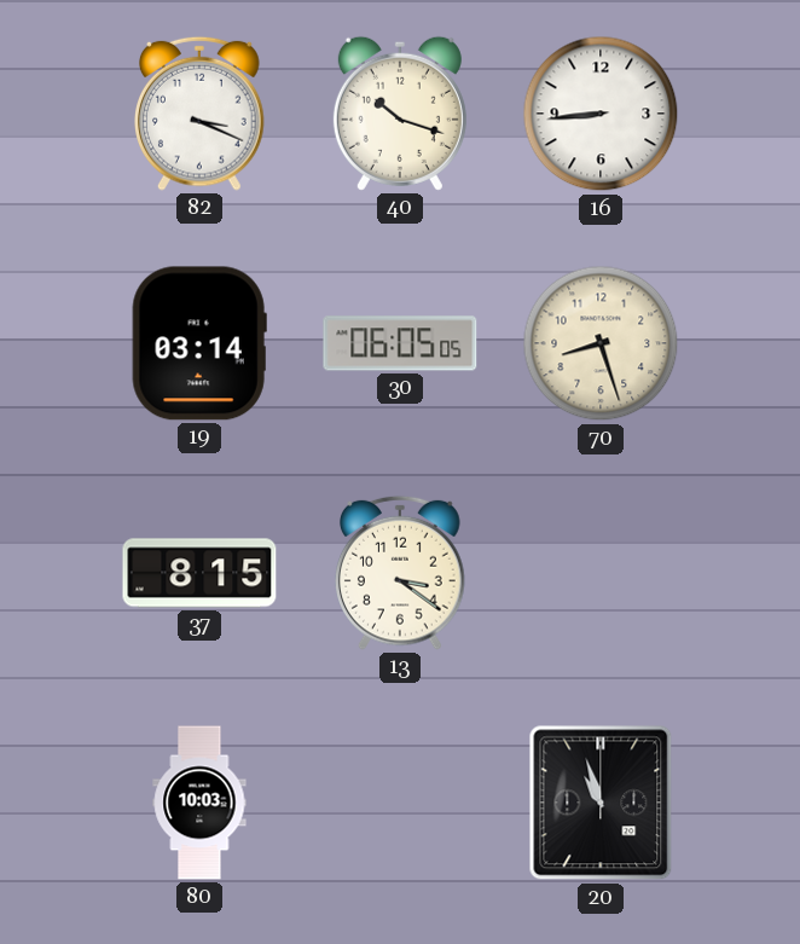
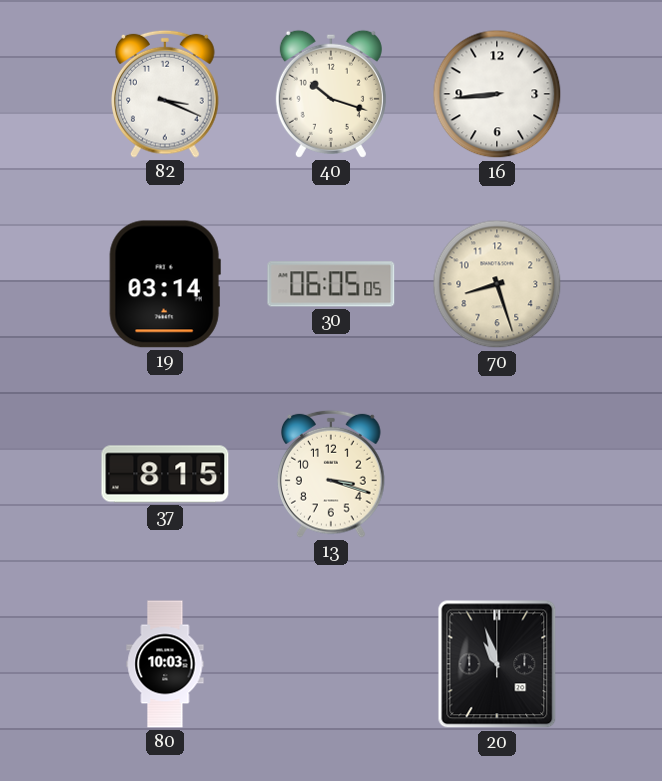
13: 3:21 -> 3:18
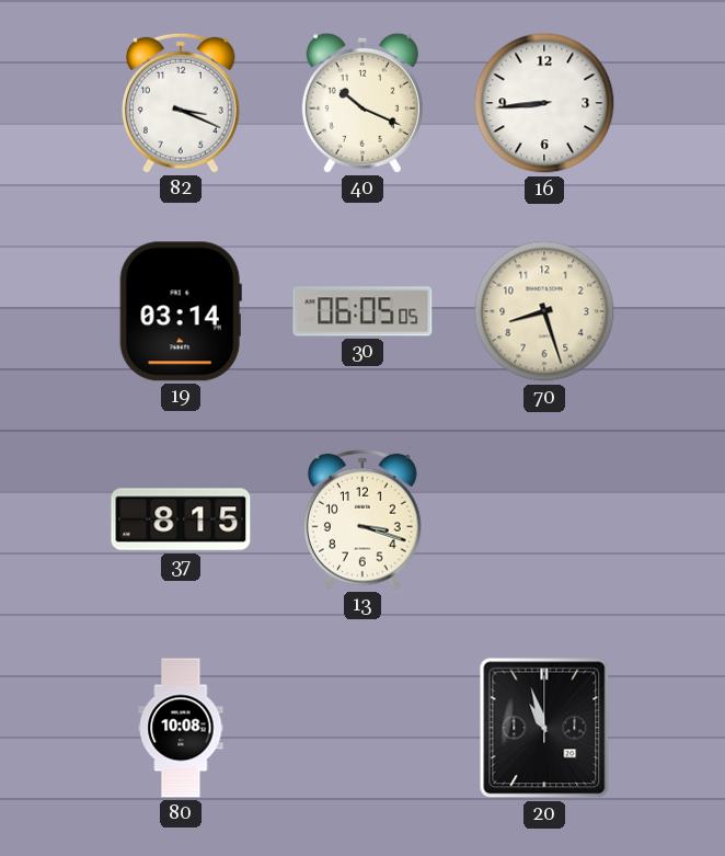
40: 10:18 -> 10:19
80: 10:03 -> 10:08
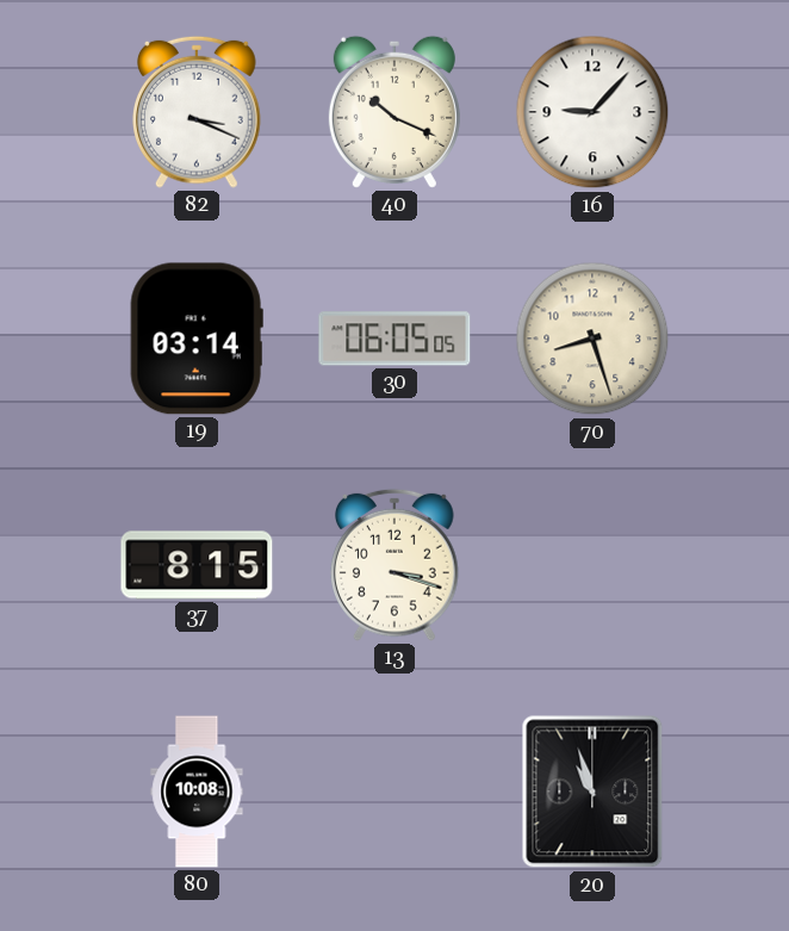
16: 8:44 -> 9:07
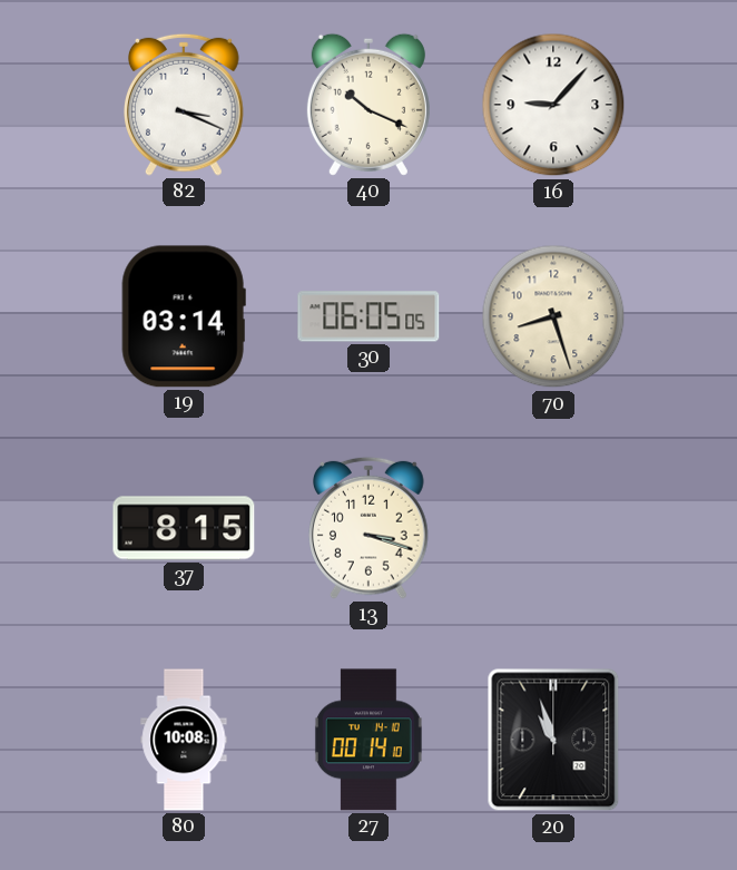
27: none -> 00:14
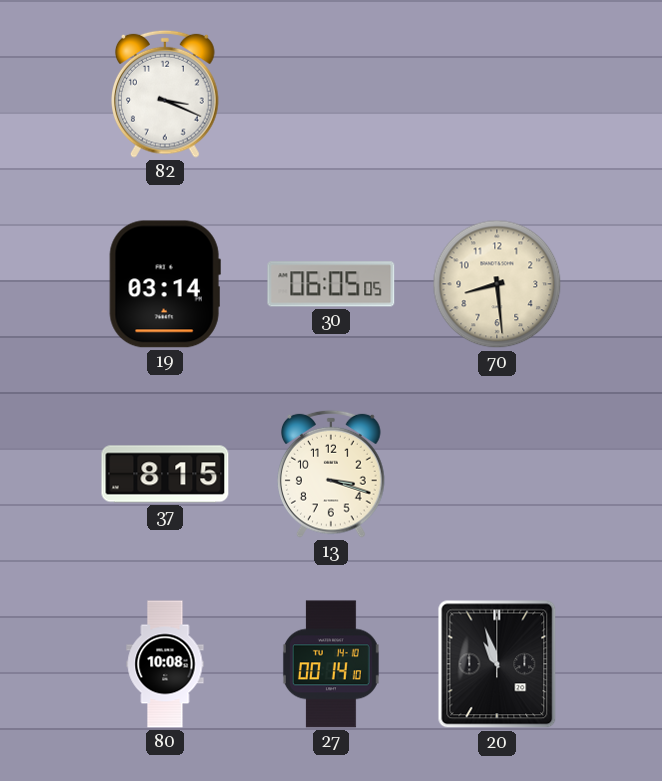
40: 10:19 -> none
16: 9:07 -> none
70: 8:27 -> 8:29
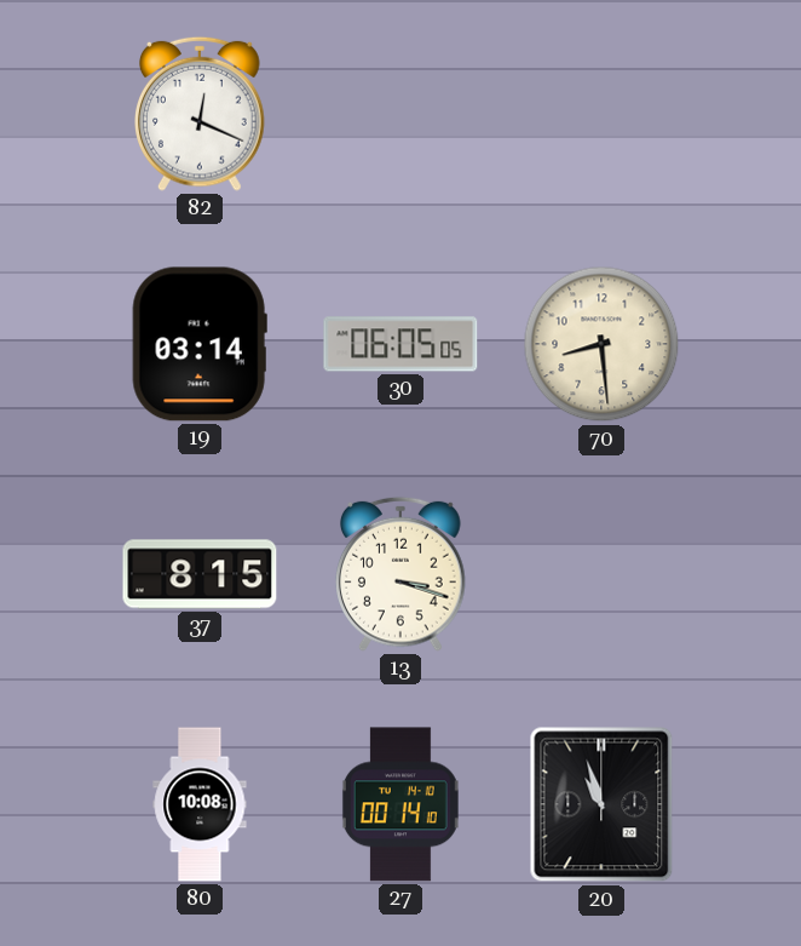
82: 3:19 -> 12:19
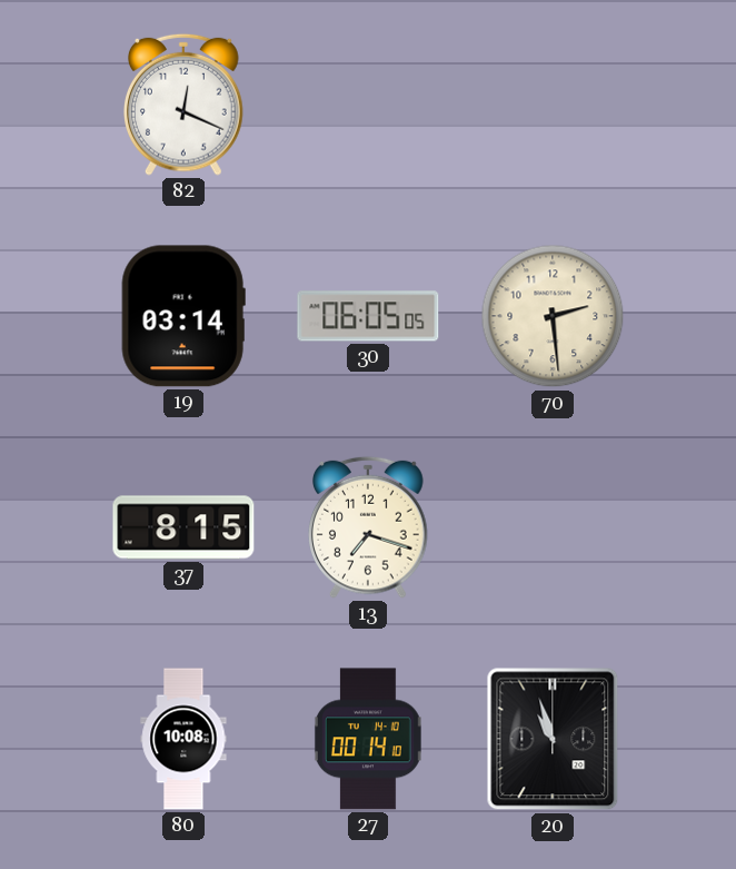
70: 8:29 -> 2:29
13: 3:18 -> 7:18
